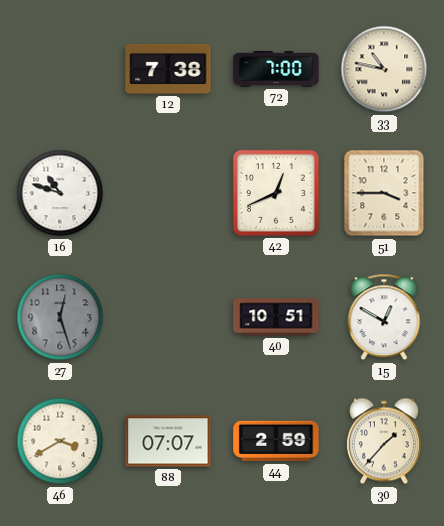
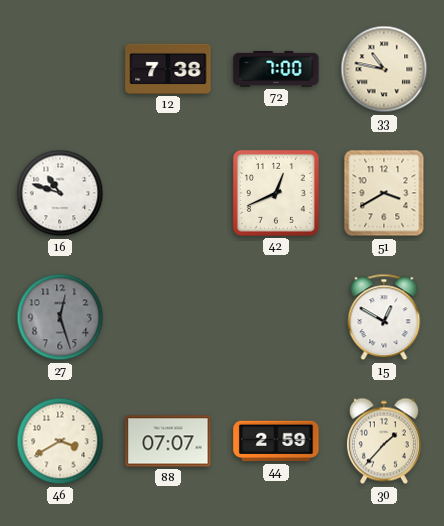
51: 3:45 -> 3:40
40: 10:51 -> none
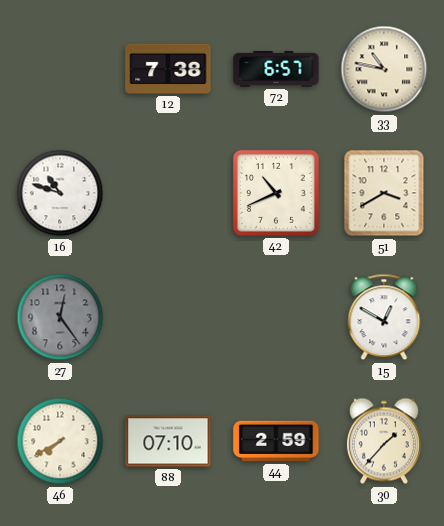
72: 7:00 -> 6:57
42: 12:41 -> 10:41
27: 12:27 -> 12:24
46: 3:40 -> 7:40
88: 07:07 -> 07:10
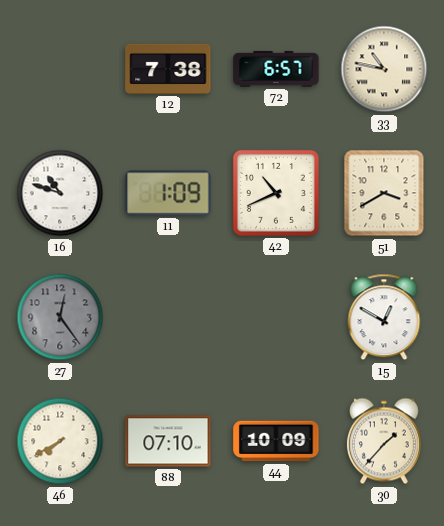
11: none -> 1:09
44: 2:59 -> 10:09
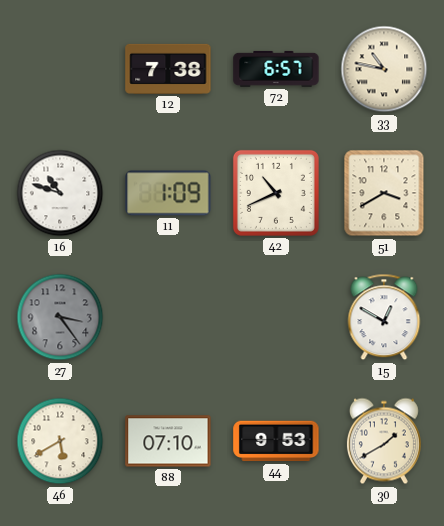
27: 12:24 -> 3:24
46: 7:40 -> 5:40
44: 10:09 -> 9:53
30: 1:37 -> 1:40
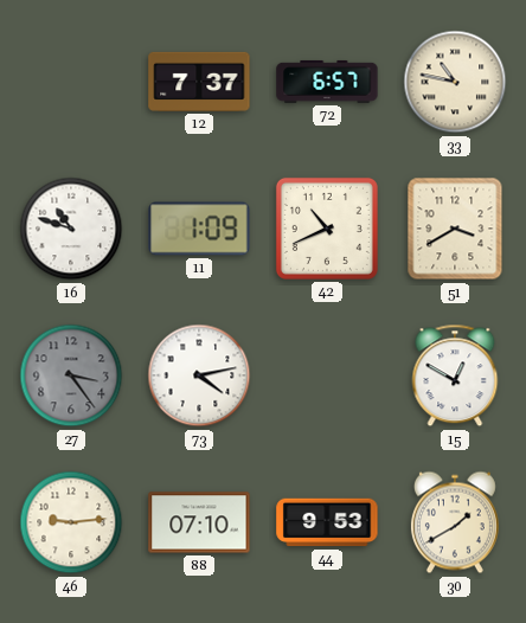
12: 7:38 -> 7:37
73: none -> 4:13
46: 5:40 -> 9:14
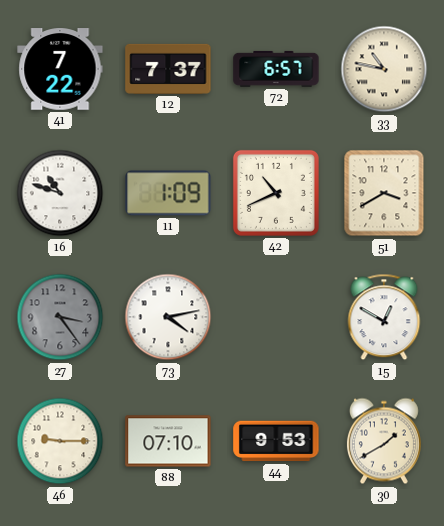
41: none -> 7:22
46: 9:14 -> 9:15
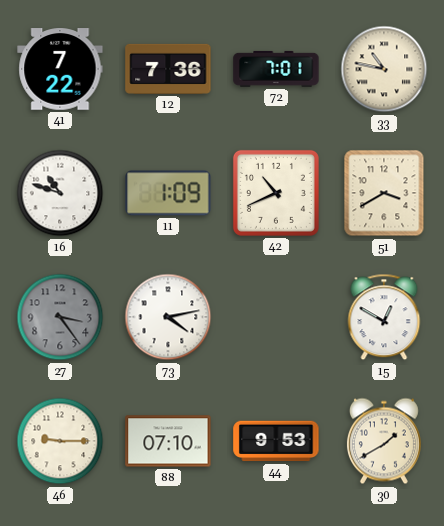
12: 7:37 -> 7:36
72: 6:57 -> 7:01
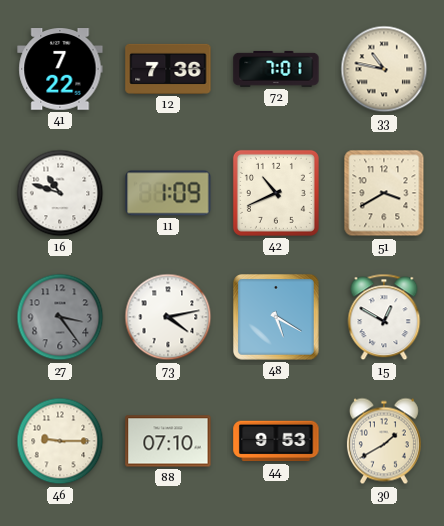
48: none -> 5:20
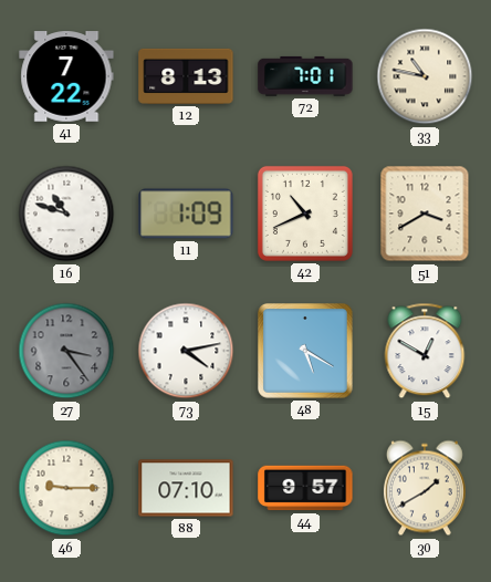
12: 7:36 -> 8:13
44: 9:53 -> 9:57
